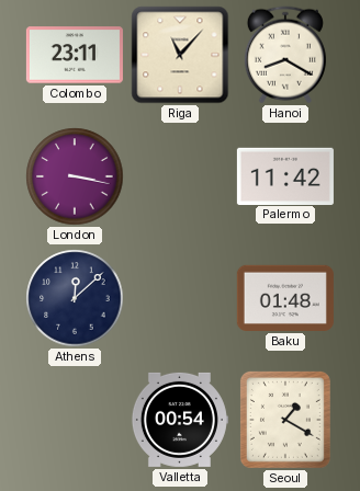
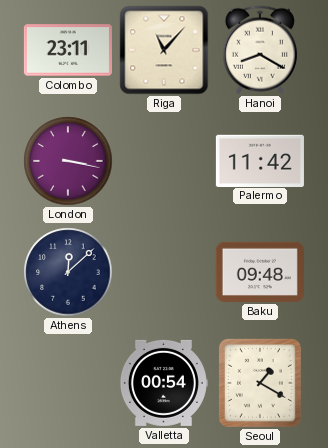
Baku: 01:48 -> 09:48
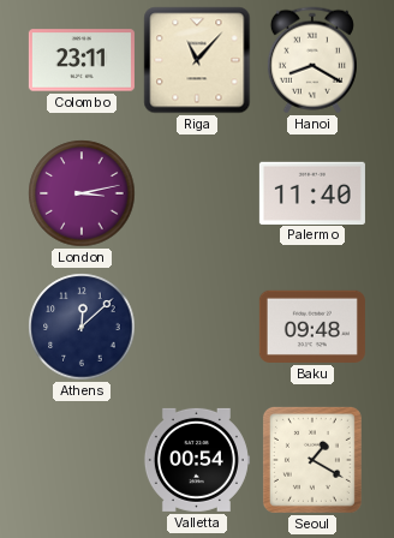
London: 3:17 -> 3:13
Palermo: 11:42 -> 11:40
